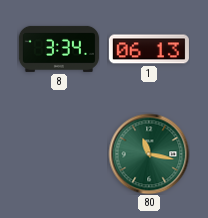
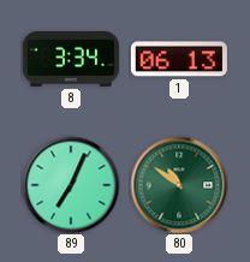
89: none -> 7:04
80: 11:17 -> 10:51
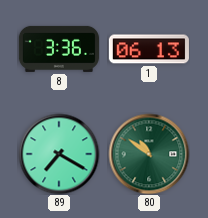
8: 3:34 -> 3:36
89: 7:04 -> 7:20
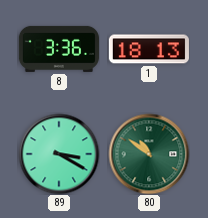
1: 06:13 -> 18:13
89: 7:20 -> 3:20
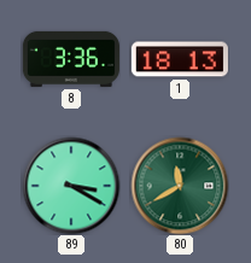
80: 10:51 -> 11:40
